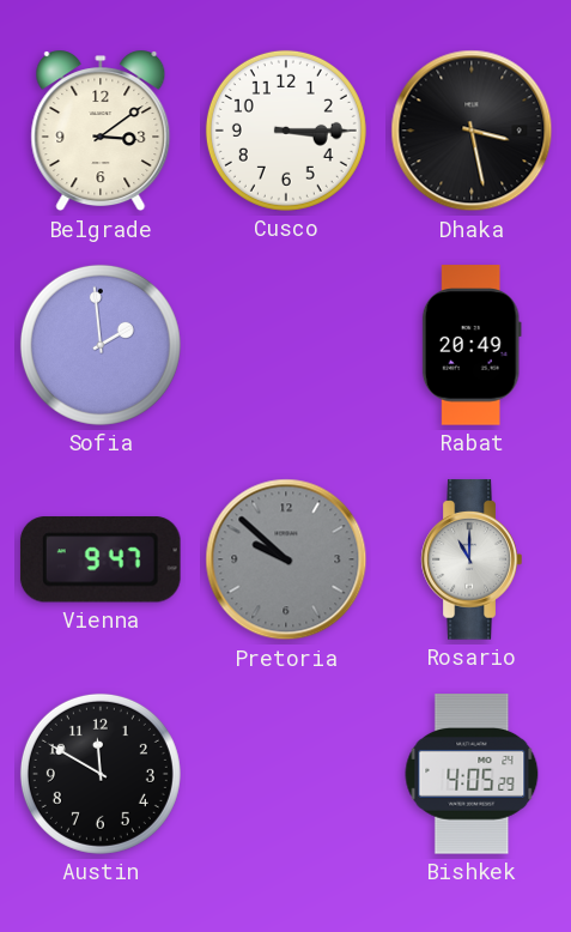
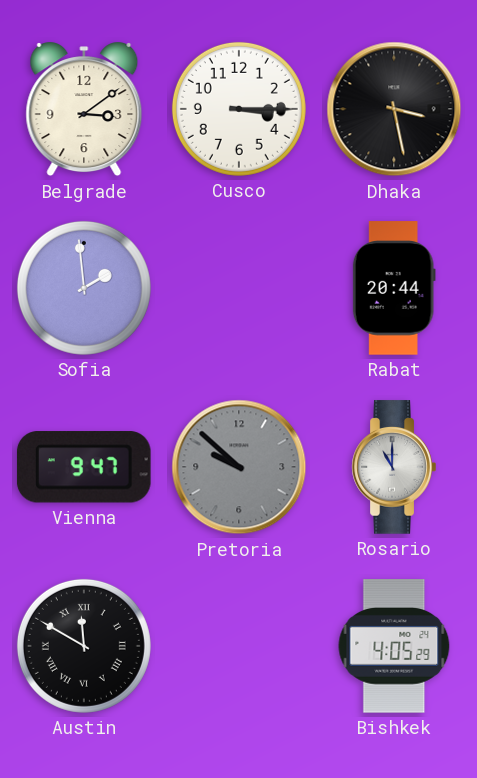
Rabat: 20:49 -> 20:44
Austin numerals: Arabic -> Roman
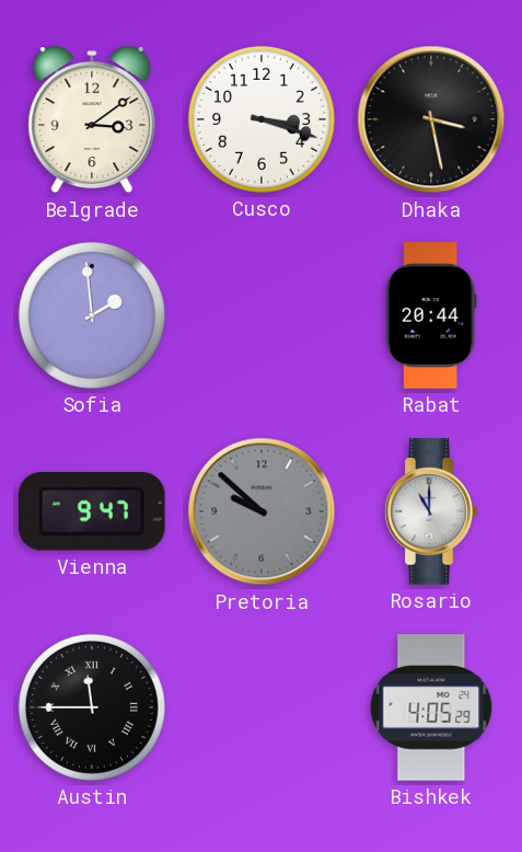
Cusco: 3:15 -> 3:18
Austin: 11:50 -> 11:45
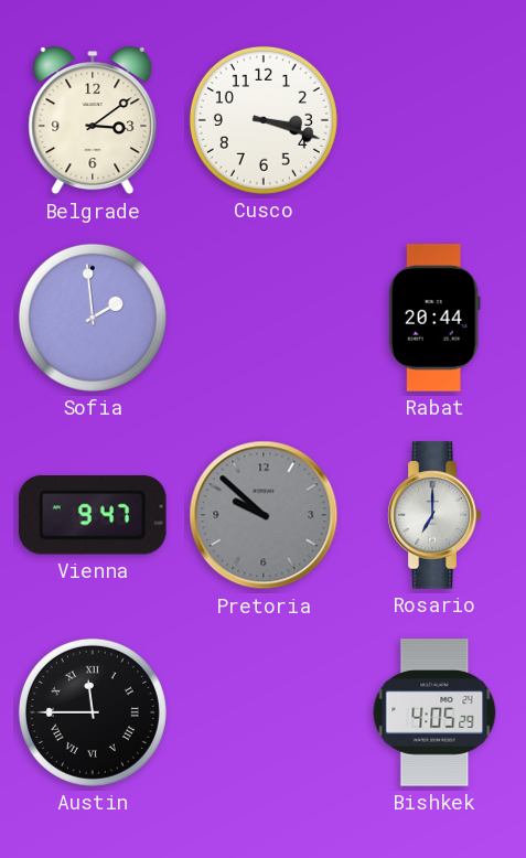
Dhaka: 3:28 -> none
Rosario: 11:00 -> 7:00
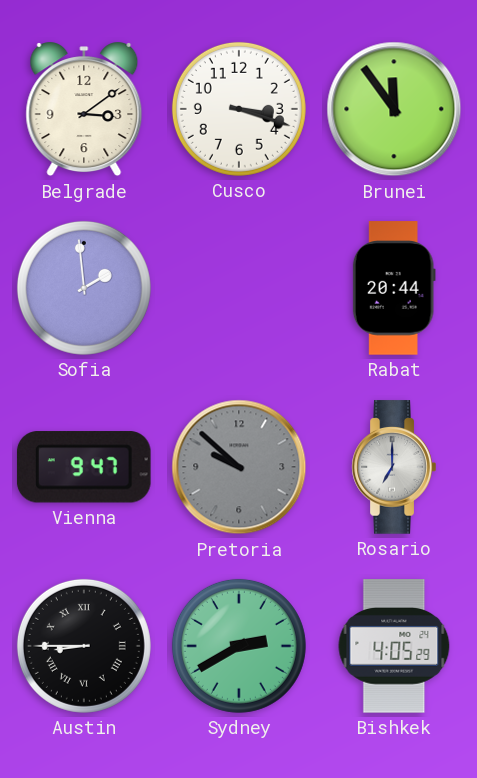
Brunei: none -> 11:54
Austin: 11:45 -> 8:45
Sydney: none -> 2:40
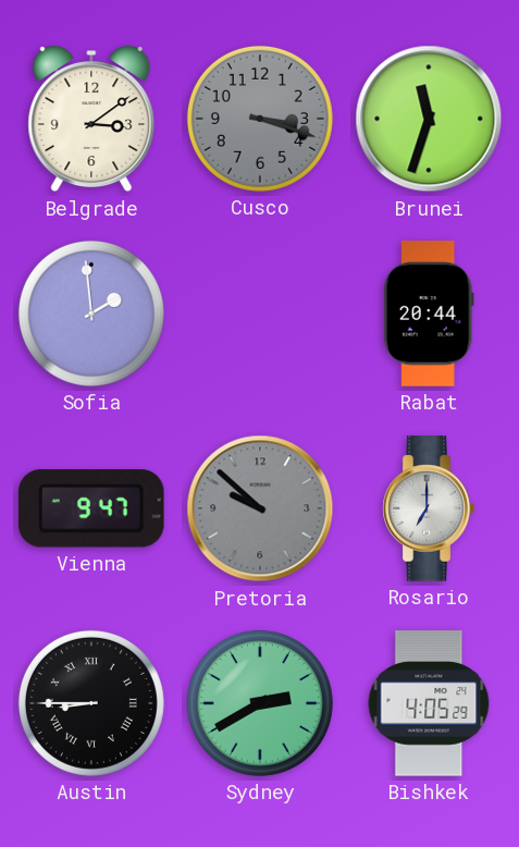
Cusco dial: white -> grey
Brunei: 11:54 -> 11:33
